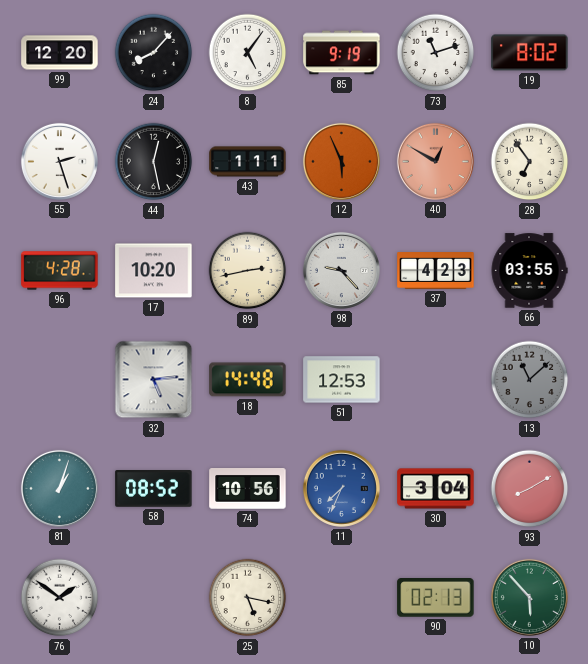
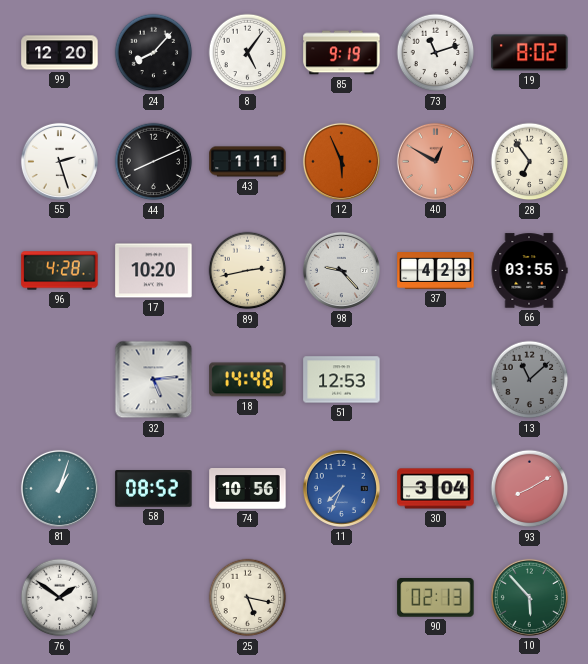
44: 12:28 -> 8:11
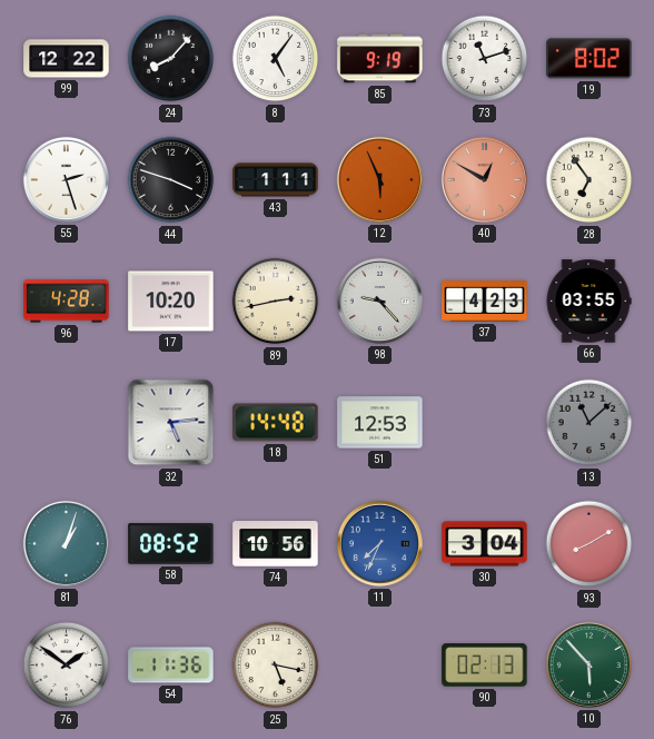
99: 12:20 -> 12:22
44: 8:11 -> 3:48
54: none -> 11:36
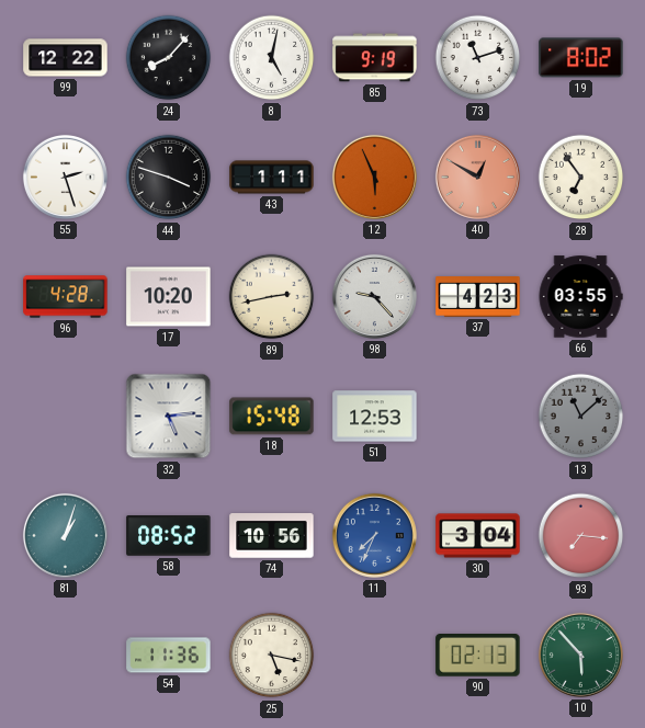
8: 5:06 -> 5:02
18: 14:48 -> 15:48
93: 8:10 -> 7:16
76: 1:51 -> none
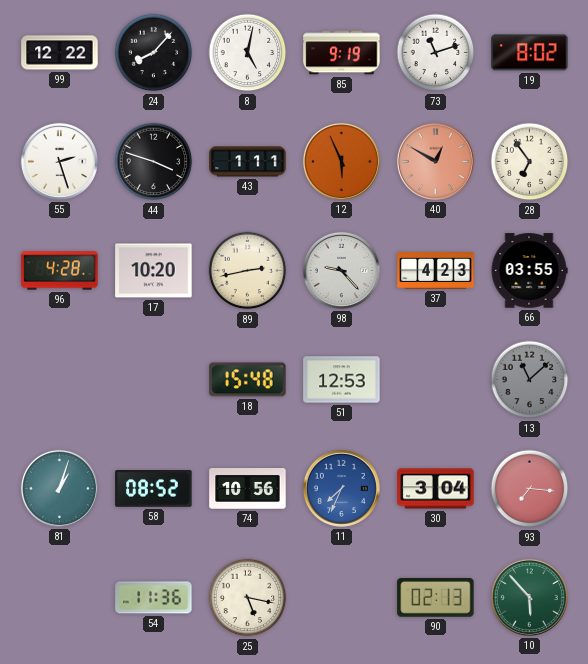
32: 5:14 -> none
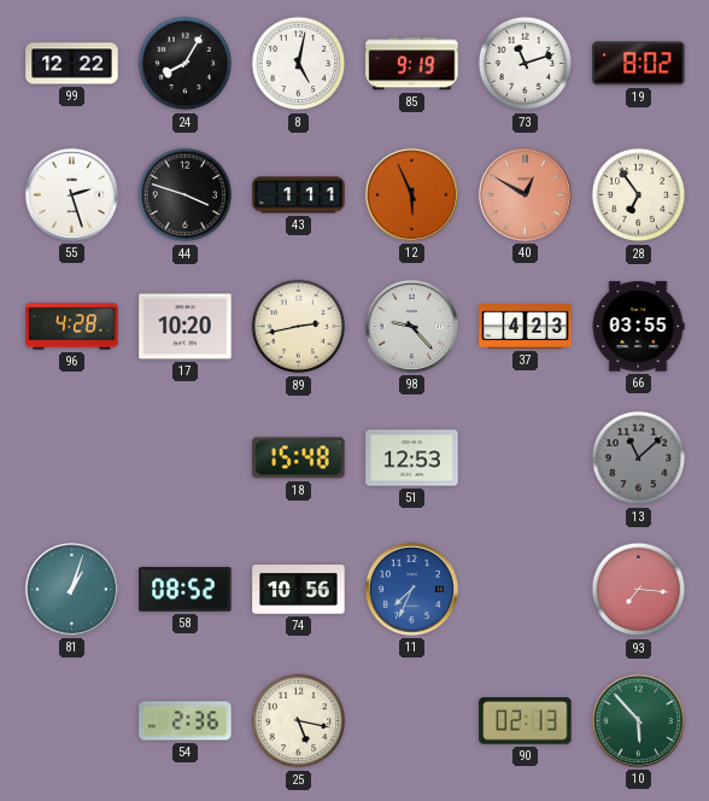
24: 8:07 -> 8:05
30: 3:04 -> none
54: 11:36 -> 2:36
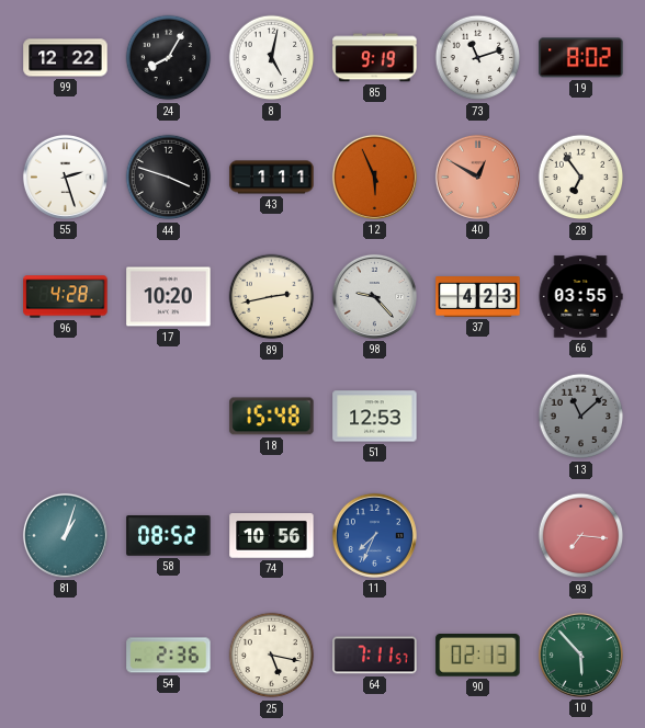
64: none -> 7:11
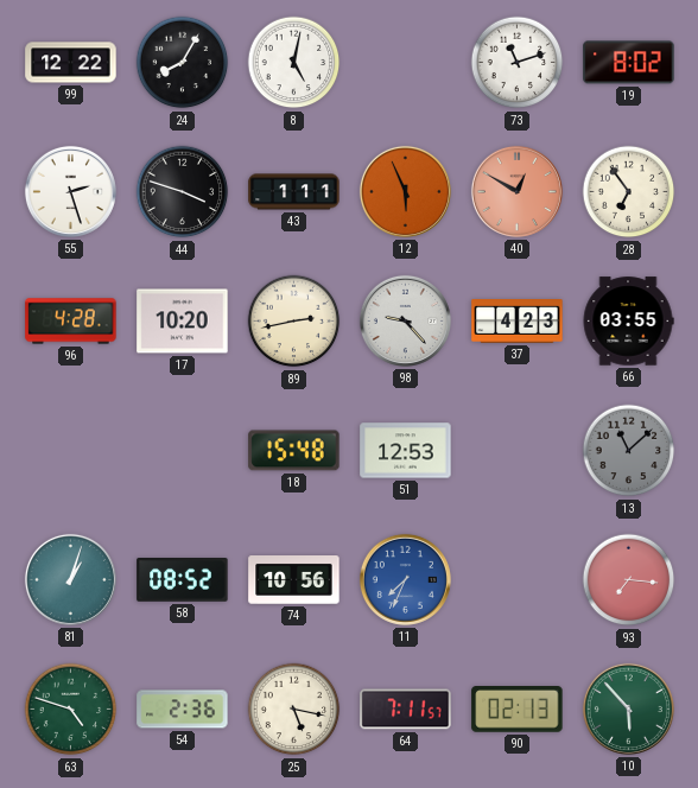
85: 9:19 -> none
63: none -> 4:48
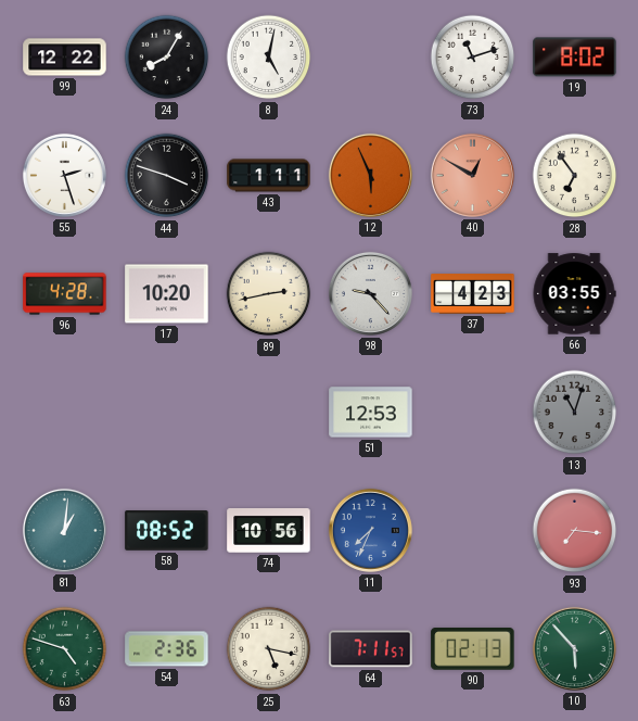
18: 15:48 -> none
13: 11:08 -> 11:03
81: 1:03 -> 1:01
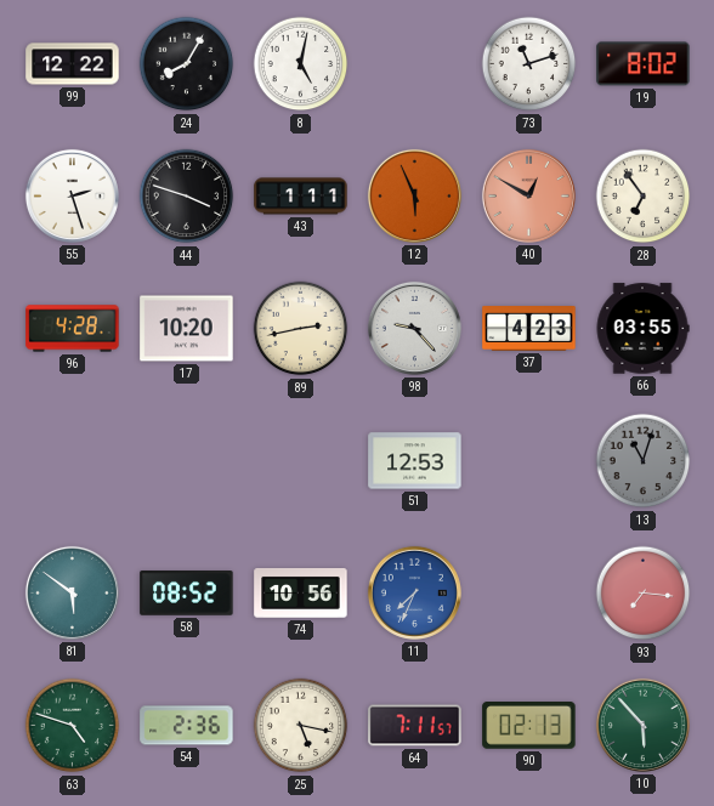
81: 1:01 -> 5:51
